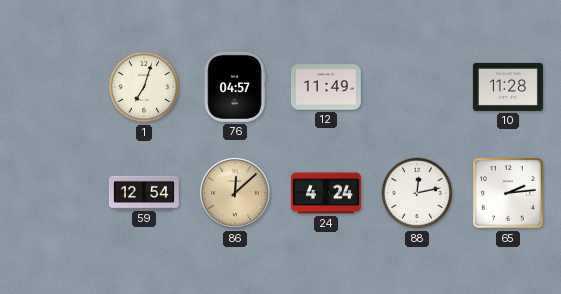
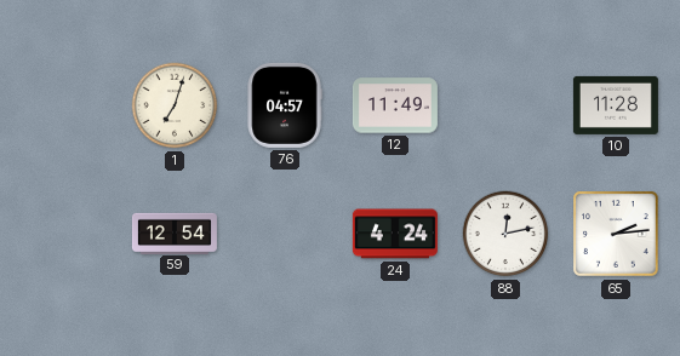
86: 12:08 -> none
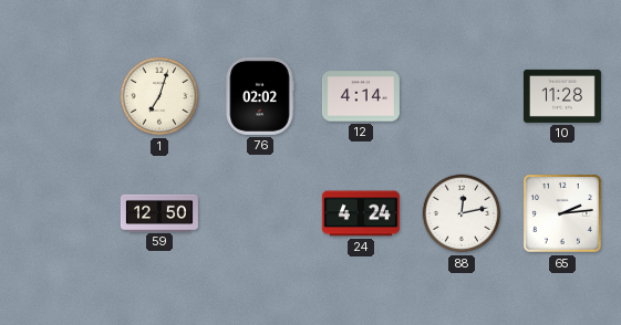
76: 04:57 -> 02:02
12: 11:49 -> 4:14
59: 12:54 -> 12:50
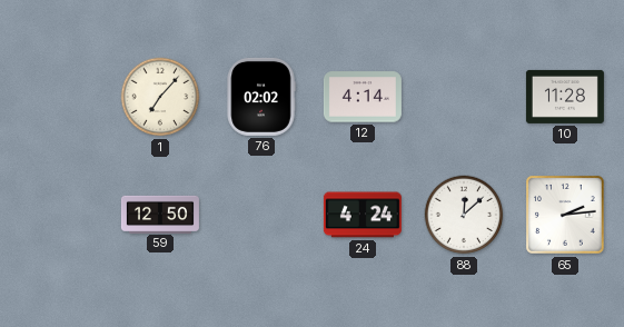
1: 7:03 -> 7:07
88: 12:13 -> 12:08
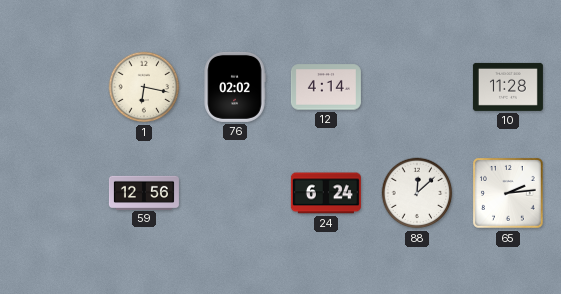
1: 7:07 -> 6:17
59: 12:50 -> 12:56
24: 4:24 -> 6:24
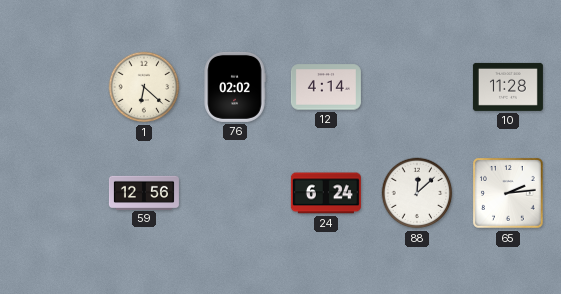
1: 6:17 -> 6:22
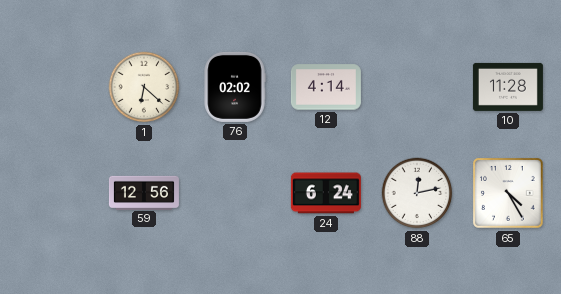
88: 12:08 -> 12:13
65: 2:14 -> 4:25
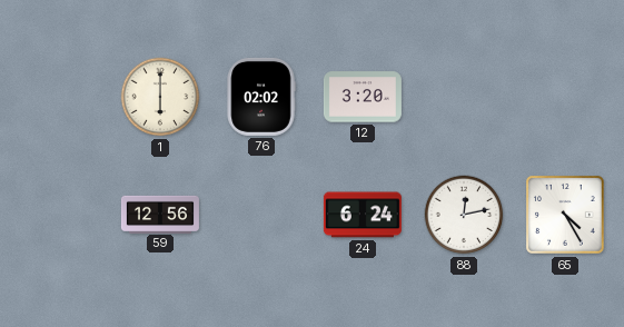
1: 6:22 -> 6:00
12: 4:14 -> 3:20
10: 11:28 -> none
